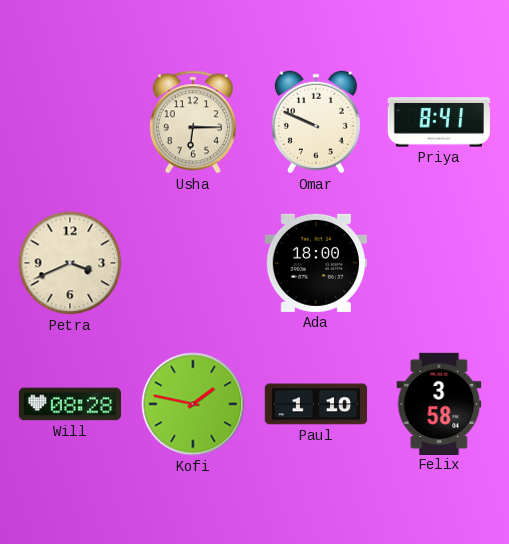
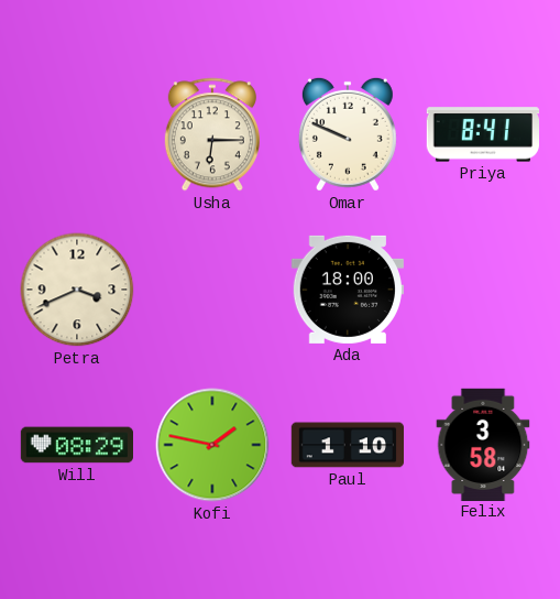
Will: 08:28 -> 08:29
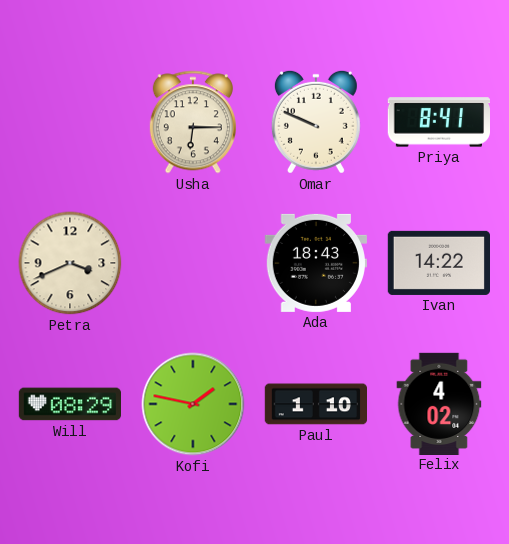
Ada: 18:00 -> 18:43
Ivan: none -> 14:22
Felix: 3:58 -> 4:02
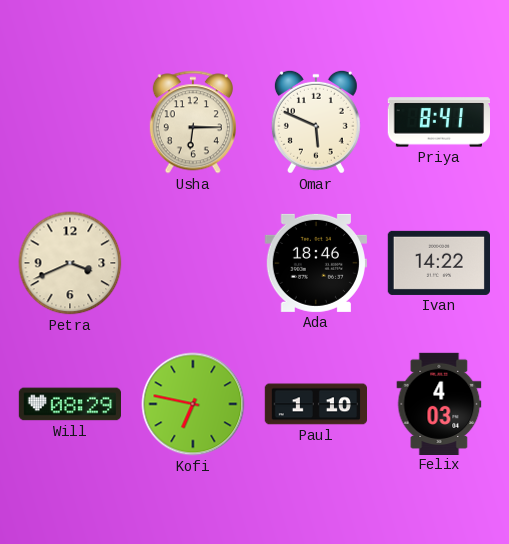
Omar: 9:49 -> 5:49
Ada: 18:43 -> 18:46
Kofi: 1:47 -> 6:47
Felix: 4:02 -> 4:03
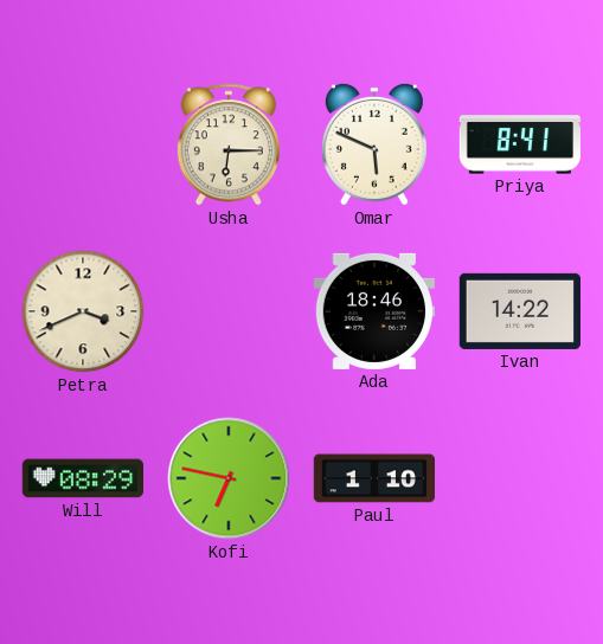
Felix: 4:03 -> none
